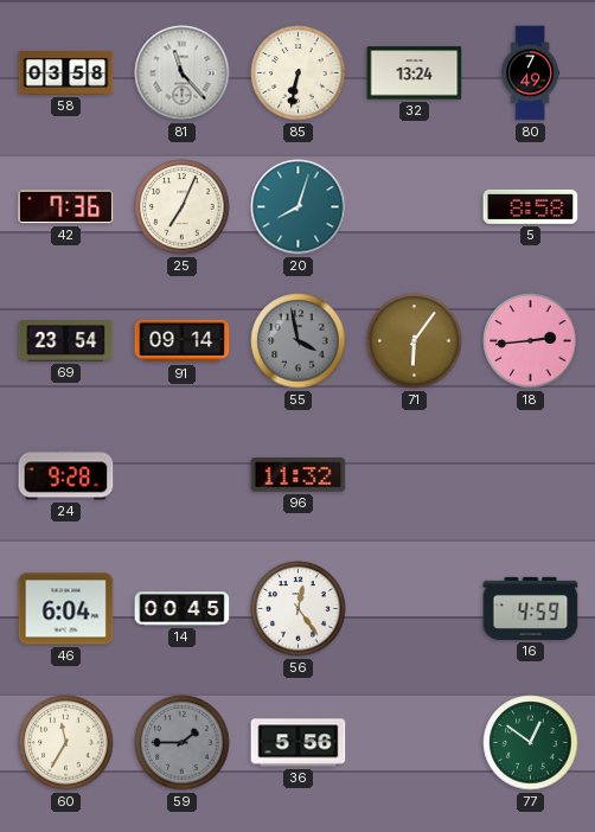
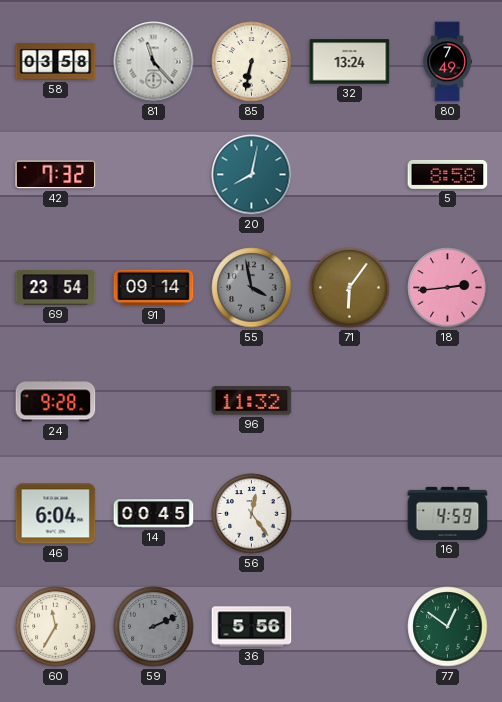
42: 7:36 -> 7:32
25: 7:04 -> none
20: 8:03 -> 8:02
59: 1:45 -> 2:11
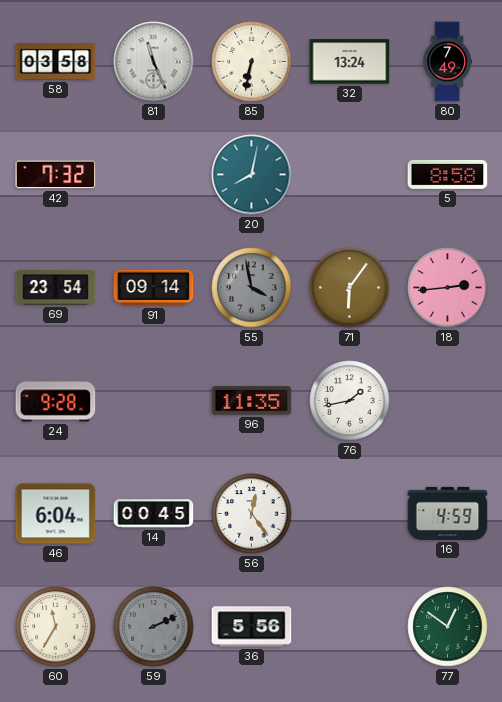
81: 11:23 -> 11:26
96: 11:32 -> 11:35
76: none -> 1:43
